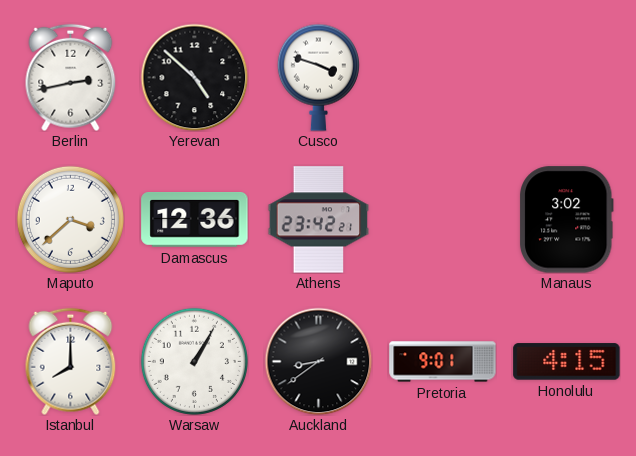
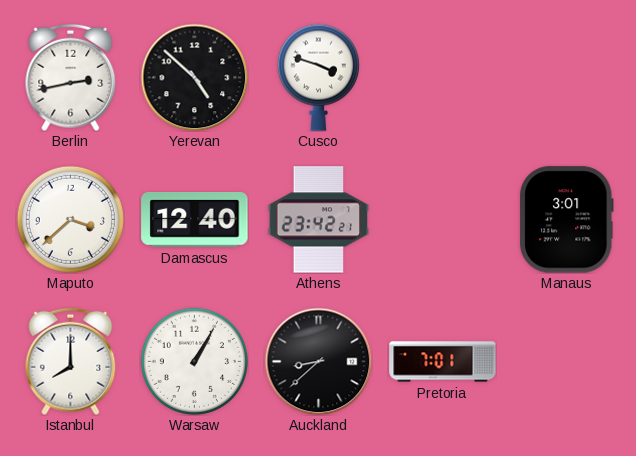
Damascus: 12:36 -> 12:40
Manaus: 3:02 -> 3:01
Auckland: 8:39 -> 8:38
Pretoria: 9:01 -> 7:01
Honolulu: 4:15 -> none
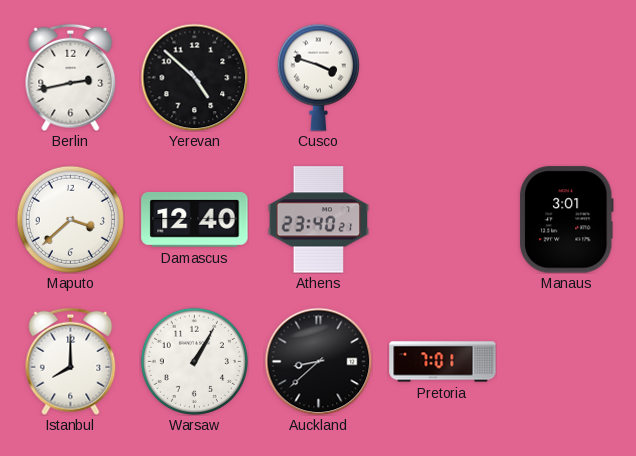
Athens: 23:42 -> 23:40
